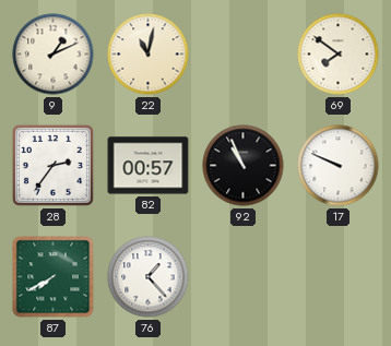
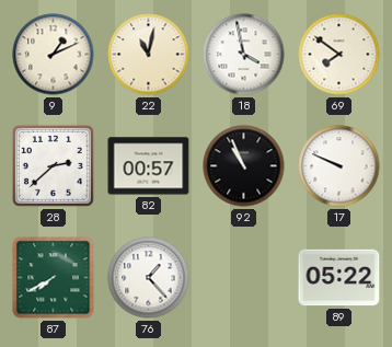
18: none -> 3:58
28: 2:36 -> 2:38
89: none -> 05:22
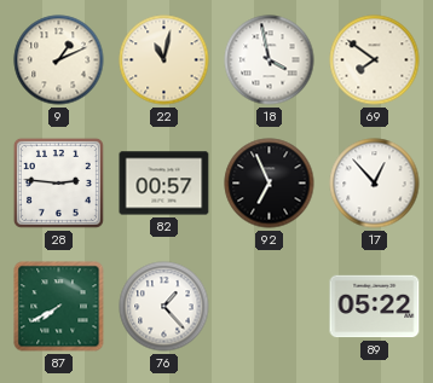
28: 2:38 -> 2:46
92: 10:56 -> 6:56
17: 9:49 -> 12:53
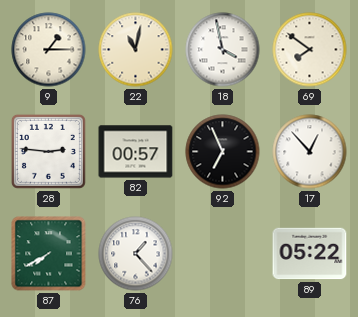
9: 1:11 -> 1:15
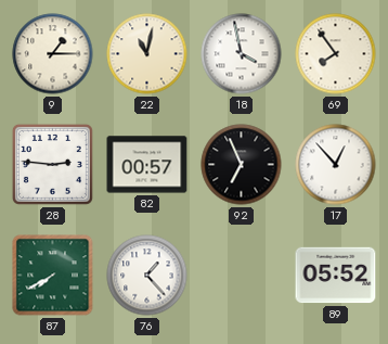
69: 7:51 -> 7:54
89: 05:22 -> 05:52
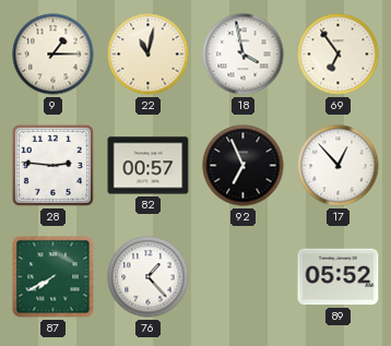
69: 7:54 -> 6:54
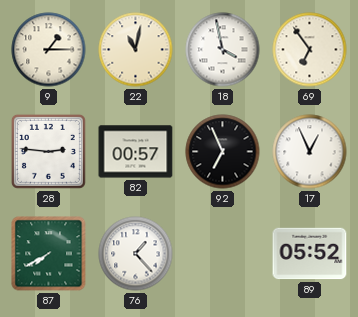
17: 12:53 -> 12:56
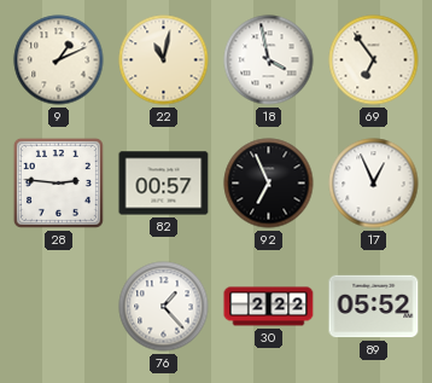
9: 1:15 -> 1:11
87: 7:40 -> none
30: none -> 2:22
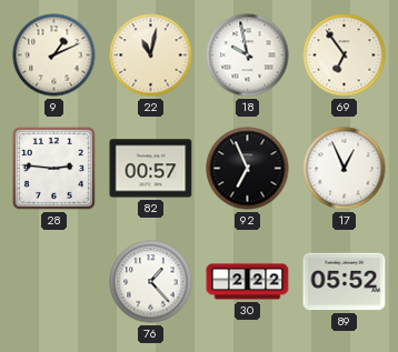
18: 3:58 -> 9:58
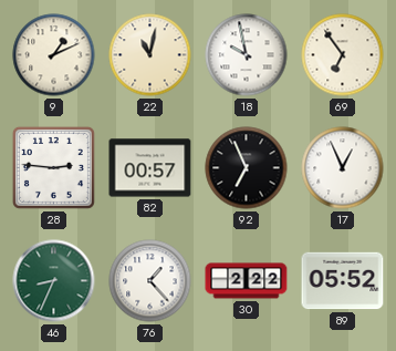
46: none -> 8:34
